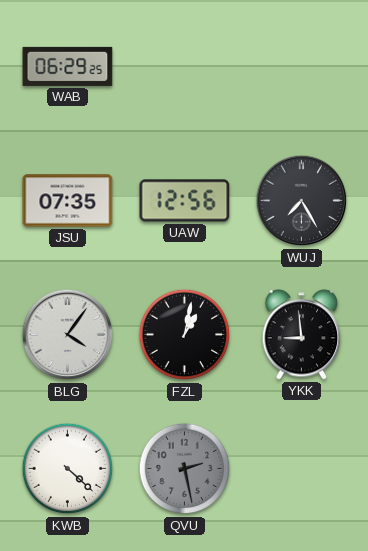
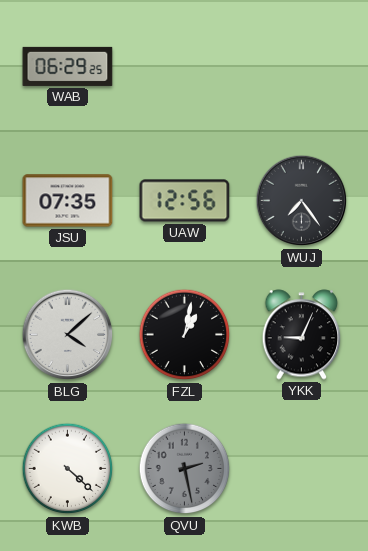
WUJ: 7:25 -> 7:24
BLG: 4:06 -> 4:08
YKK: 8:59 -> 9:04
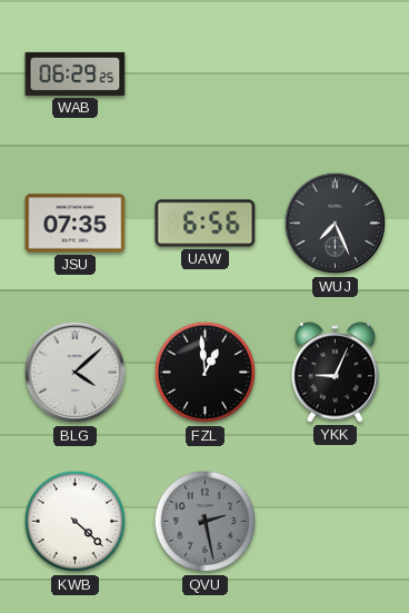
UAW: 12:56 -> 6:56
WUJ: 7:24 -> 7:26
FZL: 1:02 -> 12:59
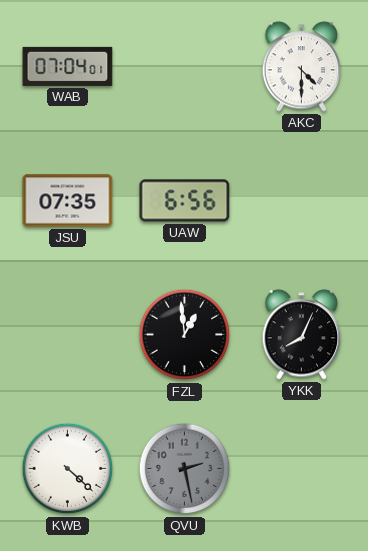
WAB: 06:29 -> 07:04
AKC: none -> 4:30
WUJ: 7:26 -> none
BLG: 4:08 -> none
YKK: 9:04 -> 8:04
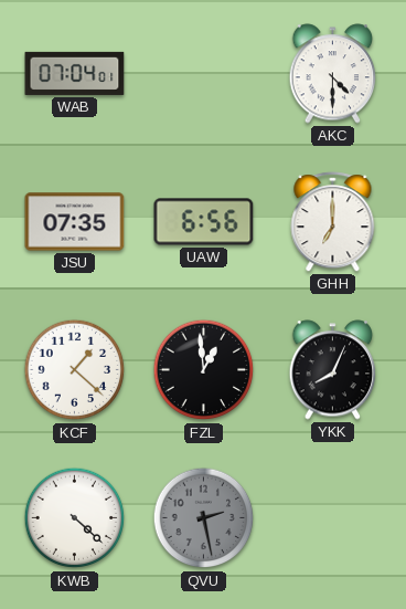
GHH: none -> 7:00
KCF: none -> 1:22
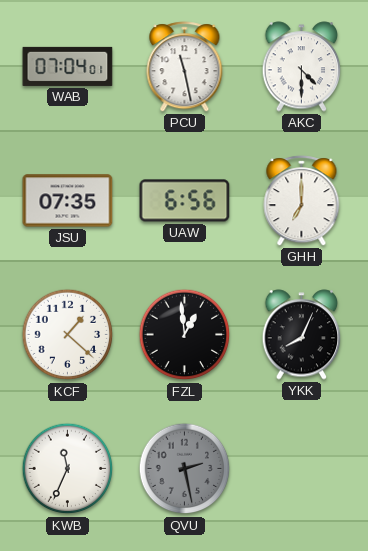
PCU: none -> 11:28
KWB: 4:22 -> 11:34
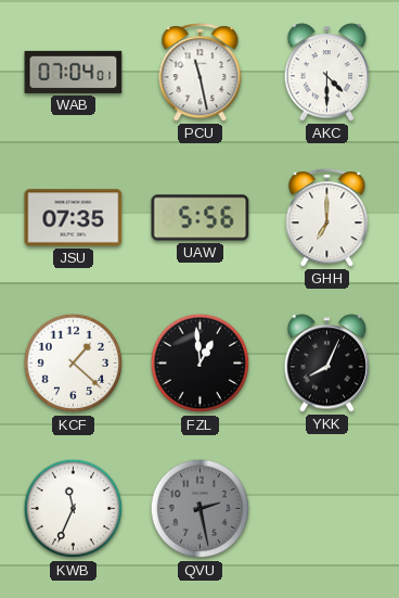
UAW: 6:56 -> 5:56
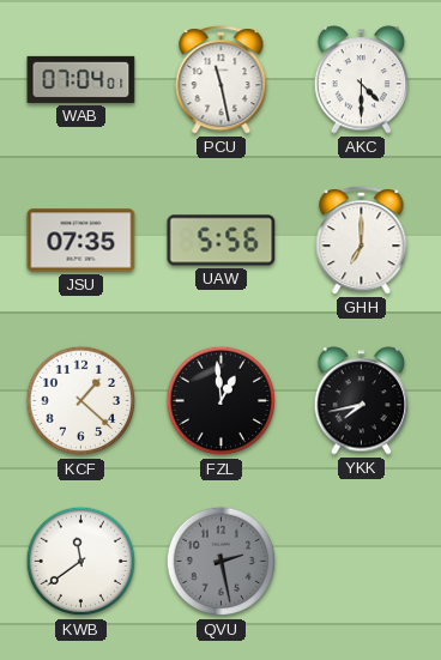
YKK: 8:04 -> 7:43
KWB: 11:34 -> 11:39
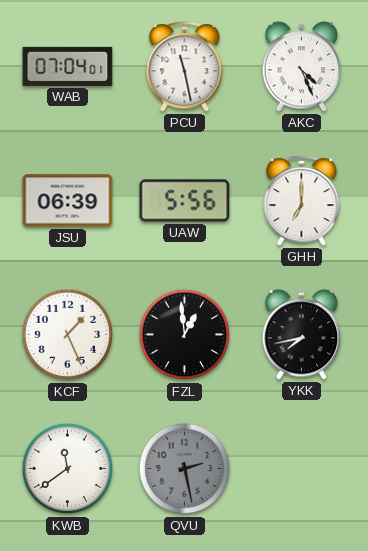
AKC: 4:30 -> 4:26
JSU: 07:35 -> 06:39
KCF: 1:22 -> 1:26
